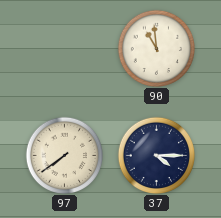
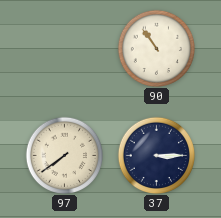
90: 10:59 -> 10:54
37: 4:15 -> 3:15
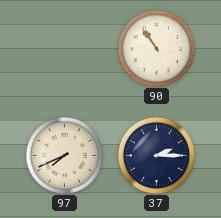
97: 7:39 -> 7:41
37: 3:15 -> 2:15
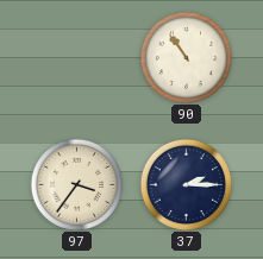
97: 7:41 -> 3:36
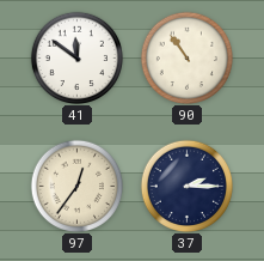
41: none -> 11:51
97: 3:36 -> 12:36
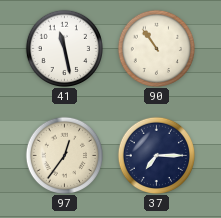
41: 11:51 -> 11:28
37: 2:15 -> 7:15
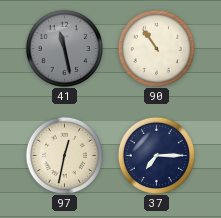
41 dial: white -> grey
97: 12:36 -> 12:32
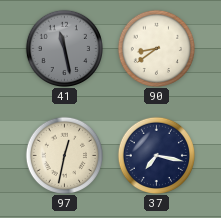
90: 10:54 -> 8:39
37: 7:15 -> 7:17
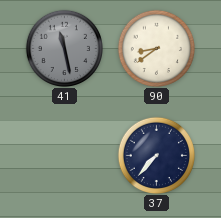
97: 12:32 -> none
37: 7:17 -> 7:37
